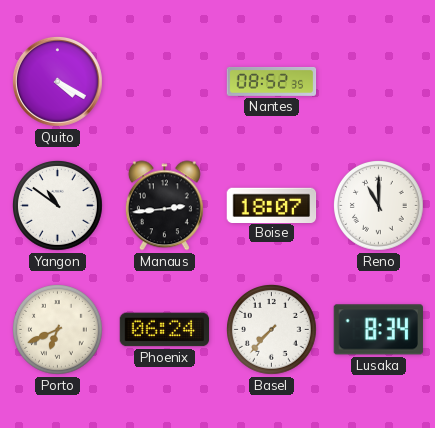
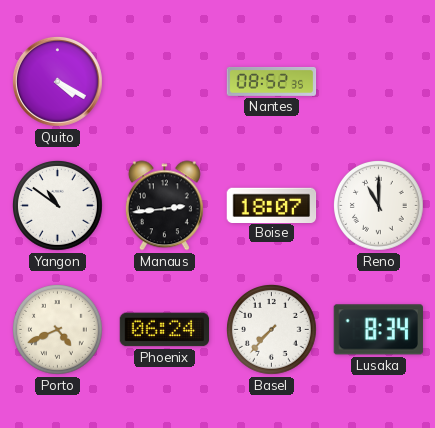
Porto: 6:41 -> 4:41
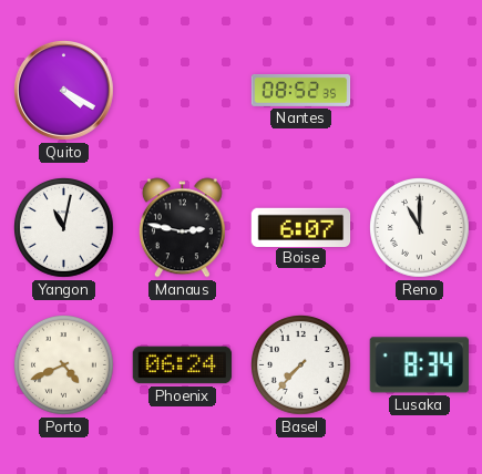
Yangon: 10:51 -> 11:02
Manaus: 2:44 -> 2:47
Boise: 18:07 -> 6:07
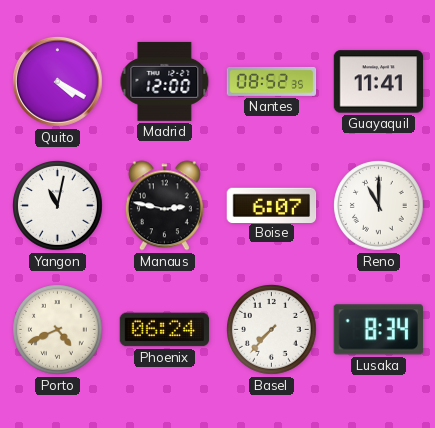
Madrid: none -> 12:00
Guayaquil: none -> 11:41
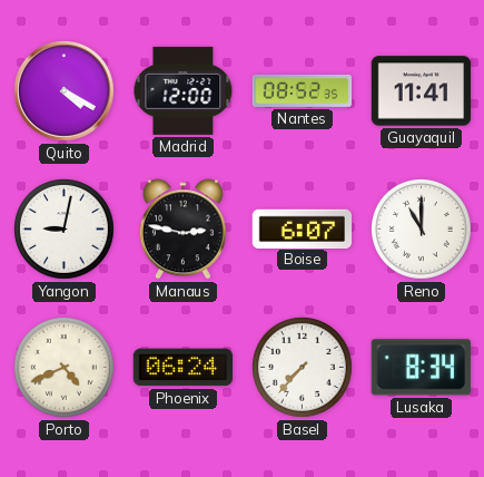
Yangon: 11:02 -> 9:02
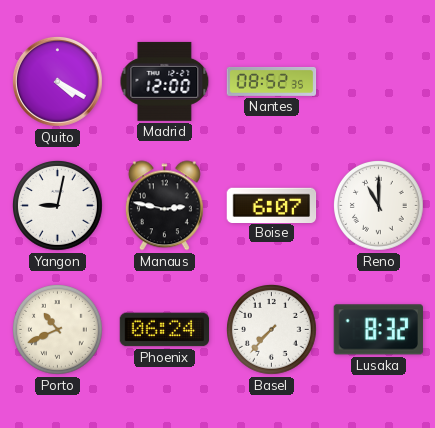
Guayaquil: 11:41 -> none
Porto: 4:41 -> 10:41
Lusaka: 8:34 -> 8:32
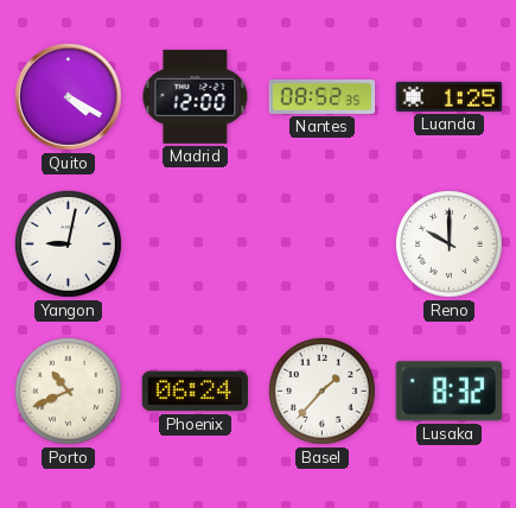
Luanda: none -> 1:25
Manaus: 2:47 -> none
Boise: 6:07 -> none
Reno: 11:00 -> 10:00
Basel: 7:37 -> 1:37
